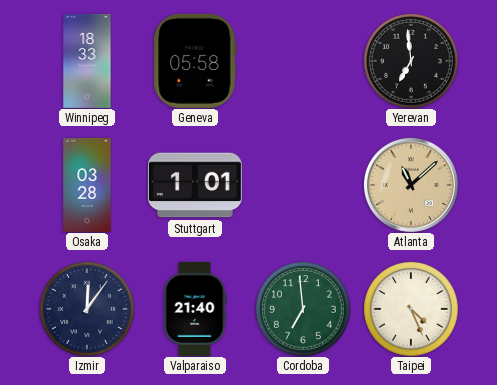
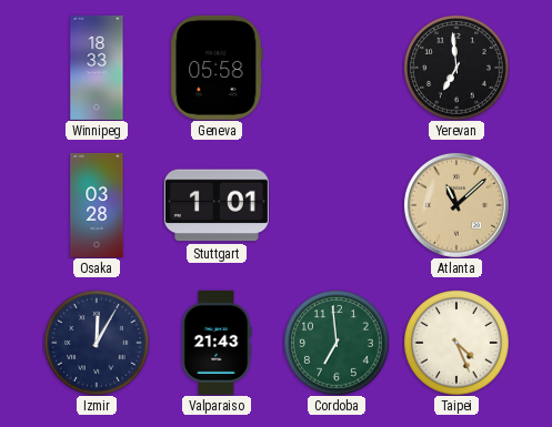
Izmir: 12:06 -> 12:05
Valparaiso: 21:40 -> 21:43
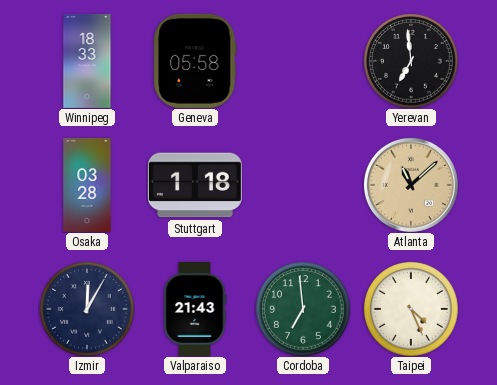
Stuttgart: 1:01 -> 1:18
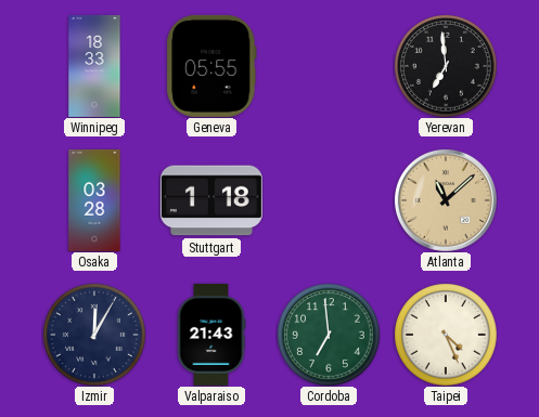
Geneva: 05:58 -> 05:55
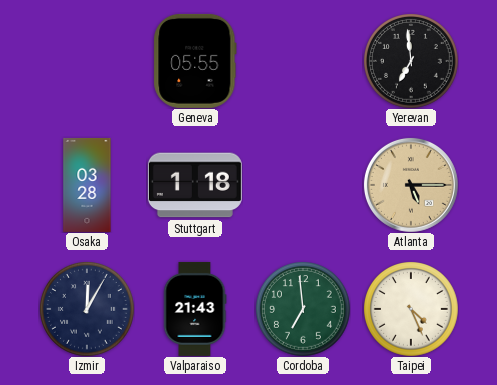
Winnipeg: 18:33 -> none
Atlanta: 11:08 -> 5:15
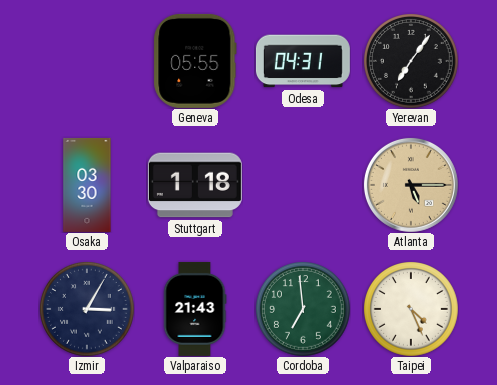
Odesa: none -> 04:31
Yerevan: 6:59 -> 7:06
Osaka: 03:28 -> 03:30
Izmir: 12:05 -> 3:05
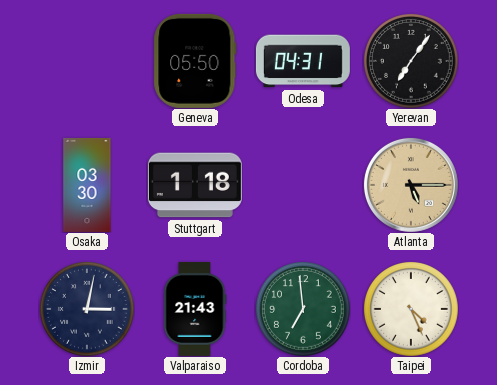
Geneva: 05:55 -> 05:50
Izmir: 3:05 -> 3:02
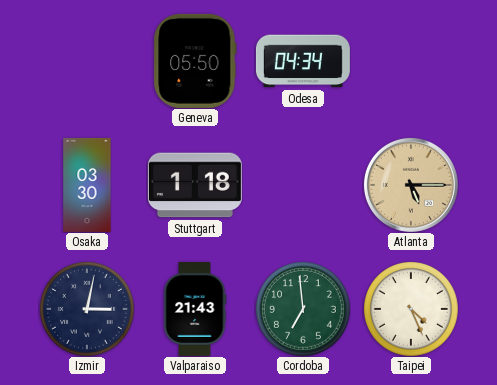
Odesa: 04:31 -> 04:34
Yerevan: 7:06 -> none
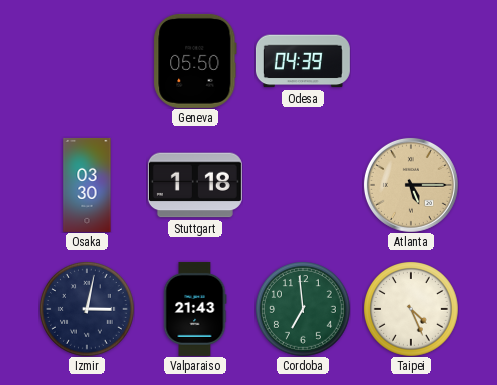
Odesa: 04:34 -> 04:39
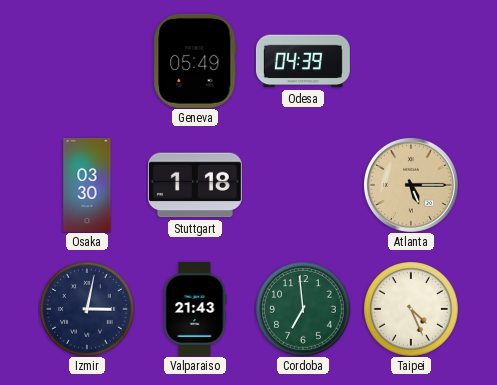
Geneva: 05:50 -> 05:49
